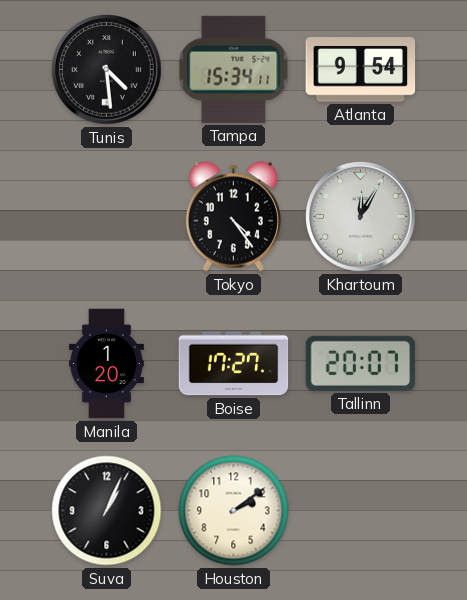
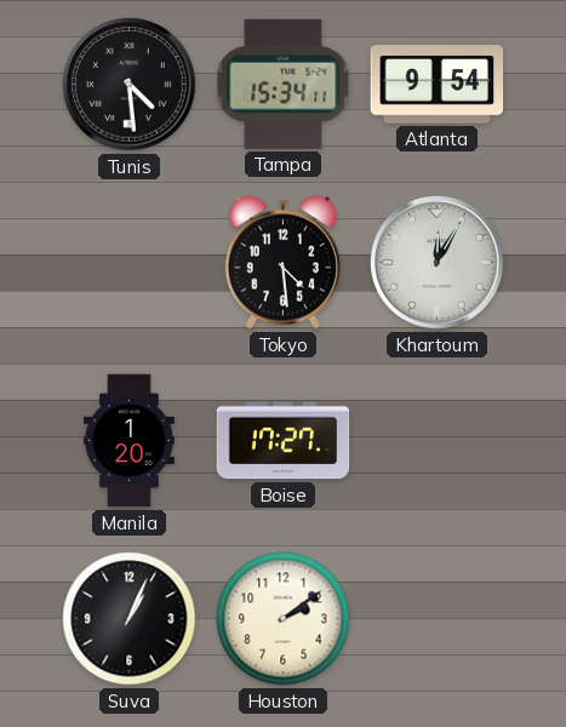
Tokyo: 4:24 -> 4:29
Tallinn: 20:07 -> none
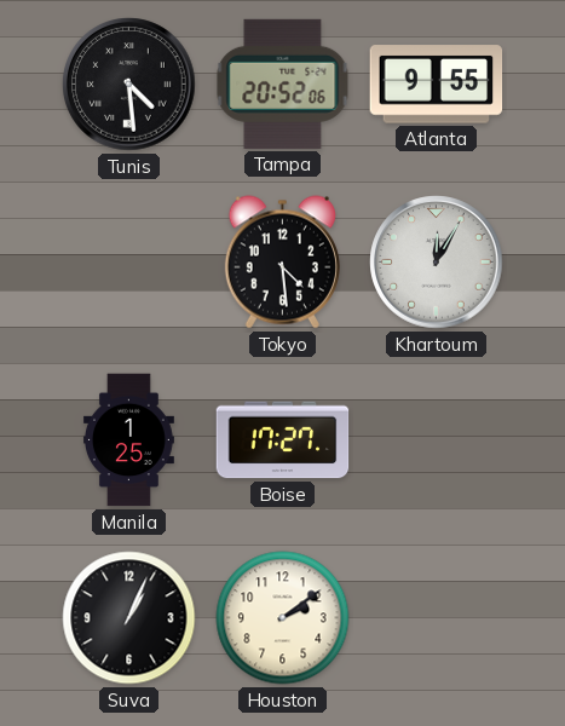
Tampa: 15:34 -> 20:52
Atlanta: 9:54 -> 9:55
Manila: 1:20 -> 1:25
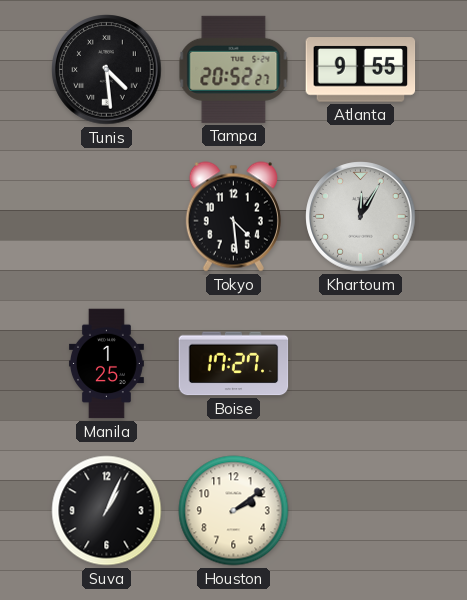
Tampa: 20:52:06 -> 20:52:27
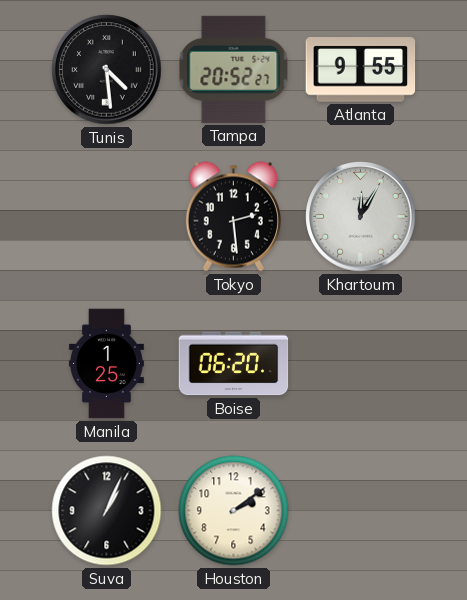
Tokyo: 4:29 -> 2:29
Boise: 17:27 -> 06:20
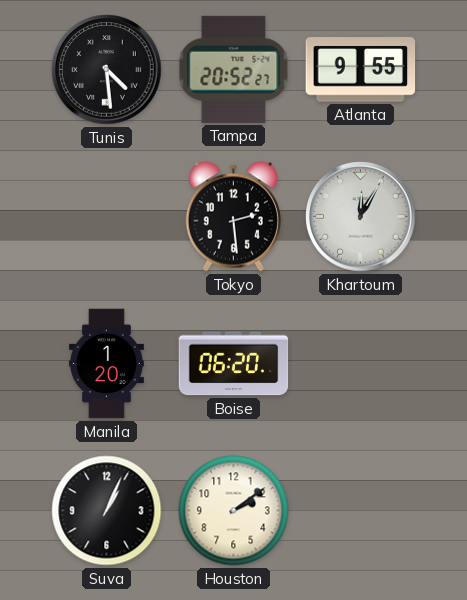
Manila: 1:25 -> 1:20
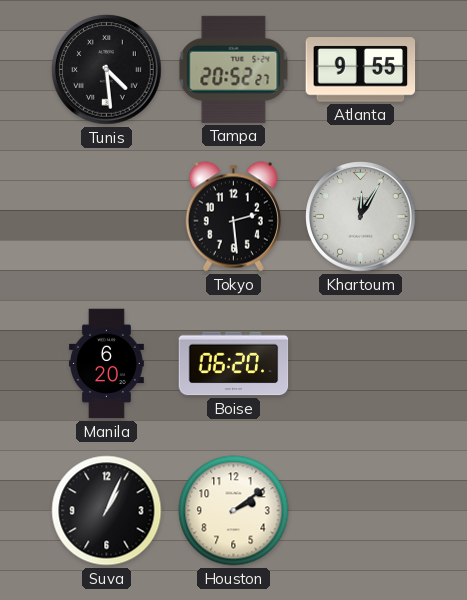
Manila: 1:20 -> 6:20
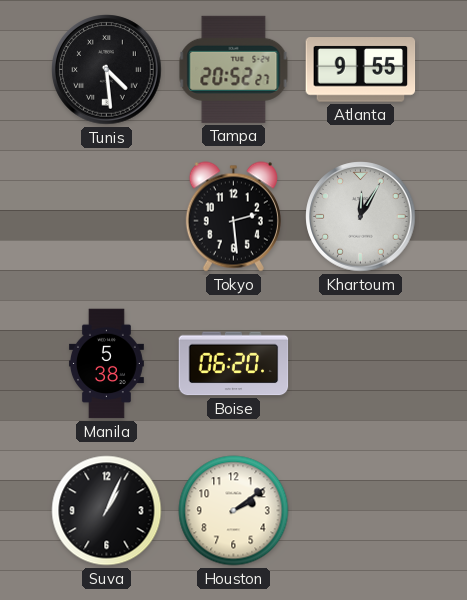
Manila: 6:20 -> 5:38
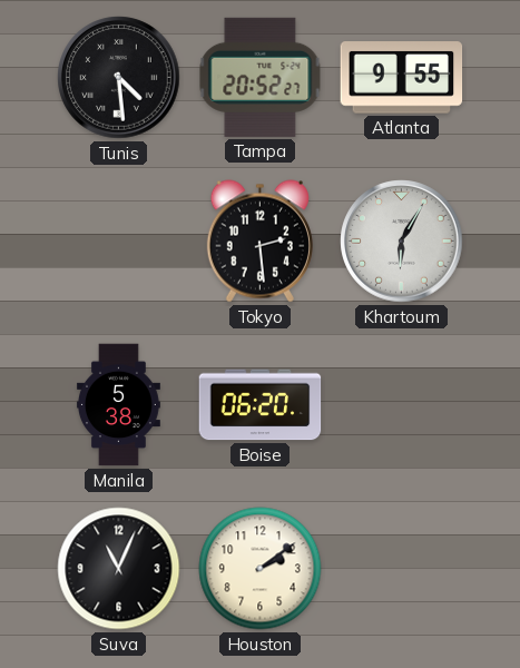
Khartoum: 12:05 -> 6:05
Suva: 1:04 -> 11:04
